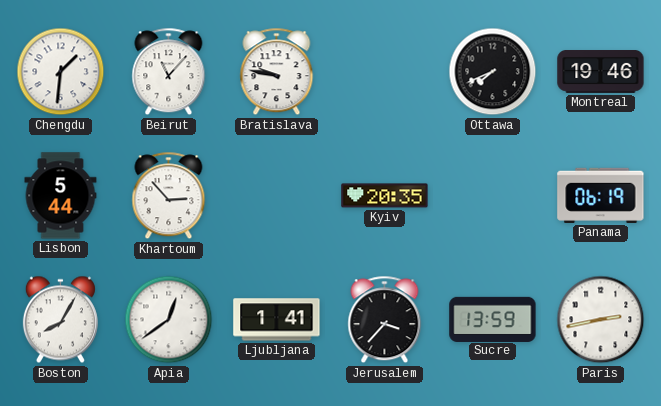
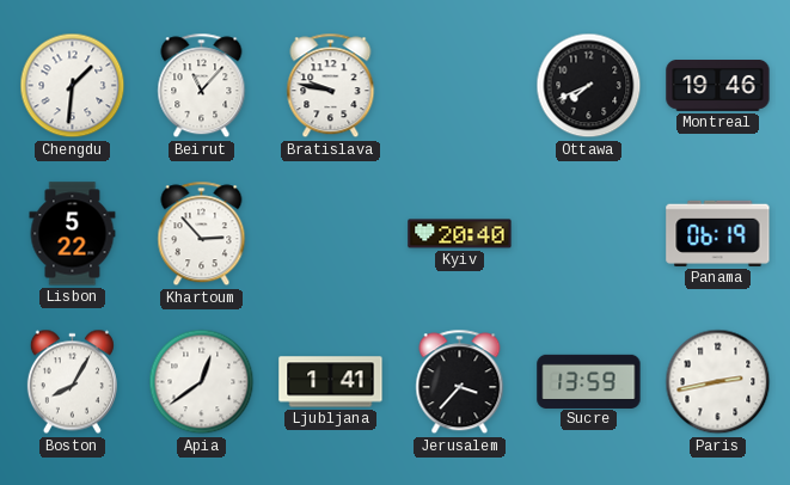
Lisbon: 5:44 -> 5:22
Kyiv: 20:35 -> 20:40
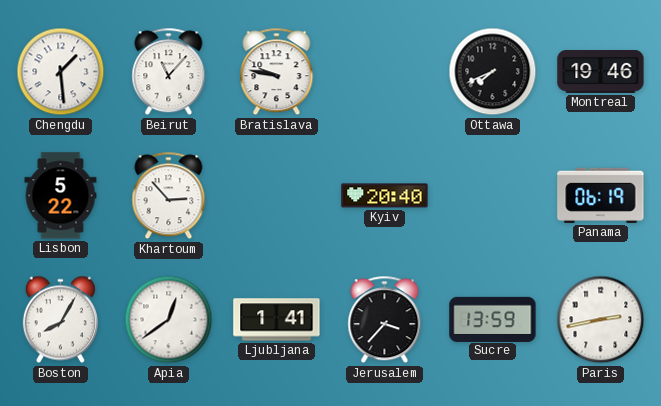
Chengdu: 1:31 -> 1:29
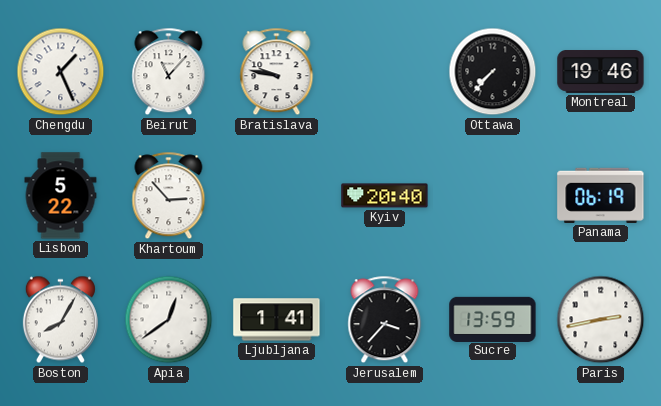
Chengdu: 1:29 -> 1:26
Ottawa: 7:41 -> 7:37
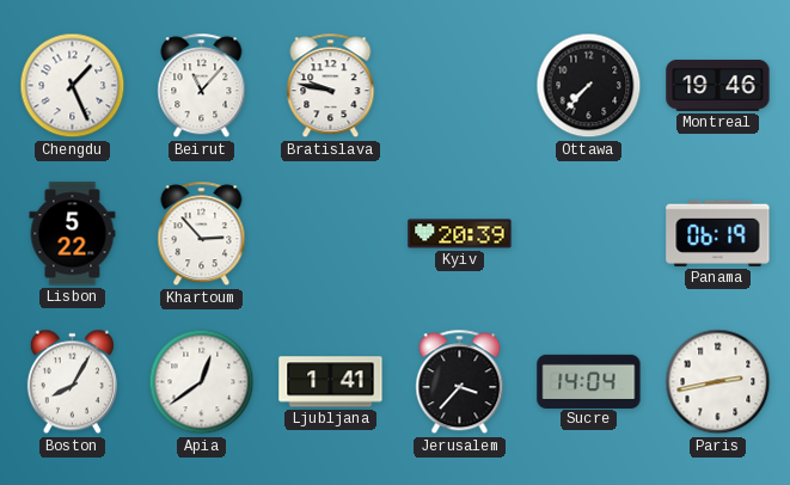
Kyiv: 20:40 -> 20:39
Sucre: 13:59 -> 14:04
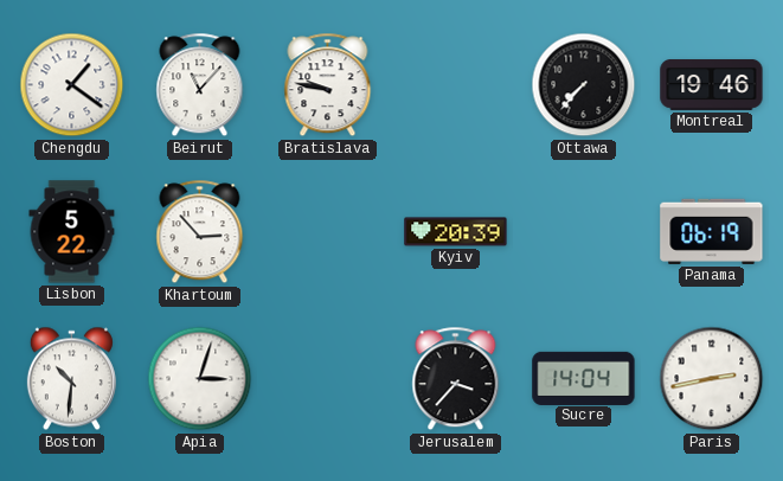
Chengdu: 1:26 -> 1:21
Boston: 8:05 -> 10:31
Apia: 12:39 -> 3:03
Ljubljana: 1:41 -> none
